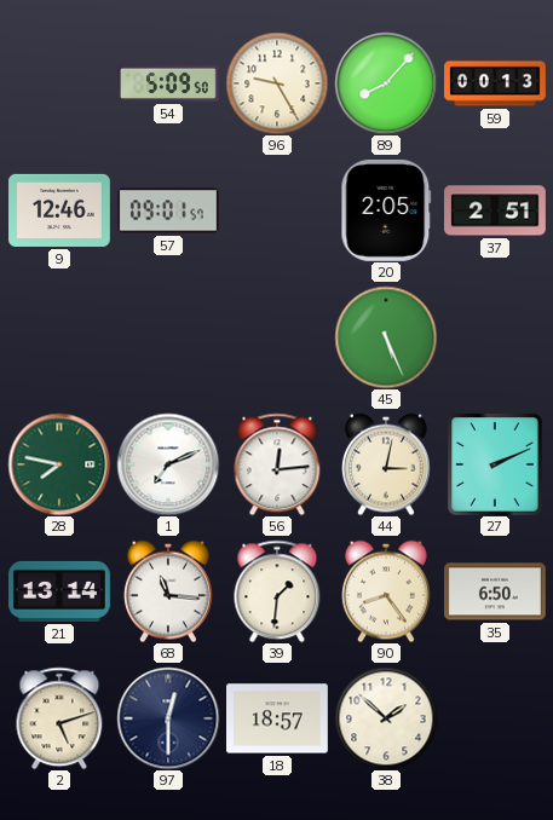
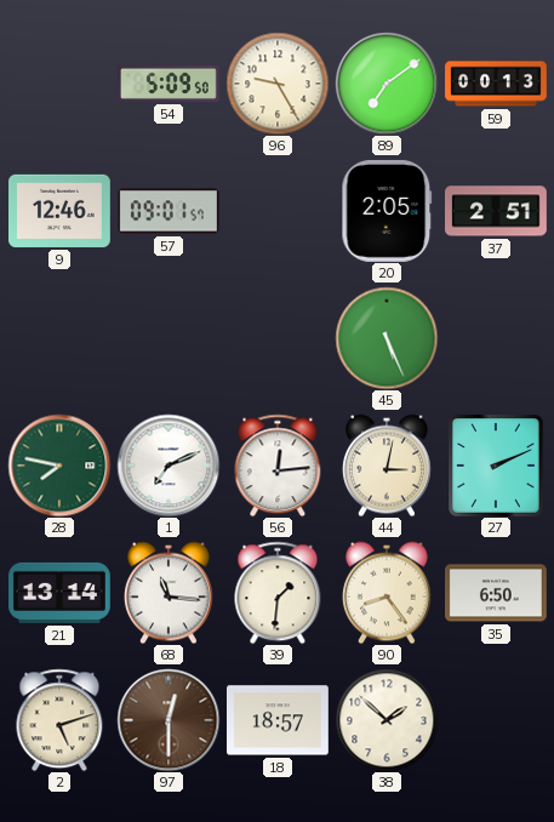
89: 8:07 -> 7:09
97 dial: navy -> brown
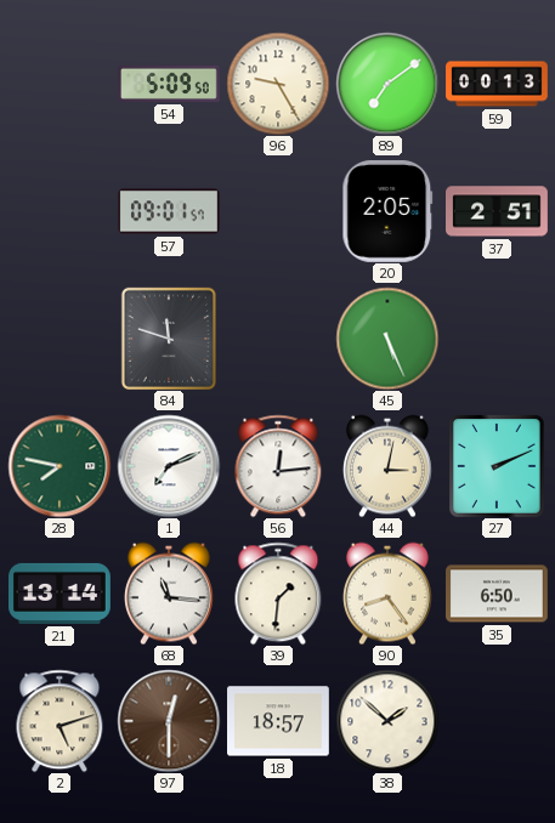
9: 12:46 -> none
84: none -> 11:48
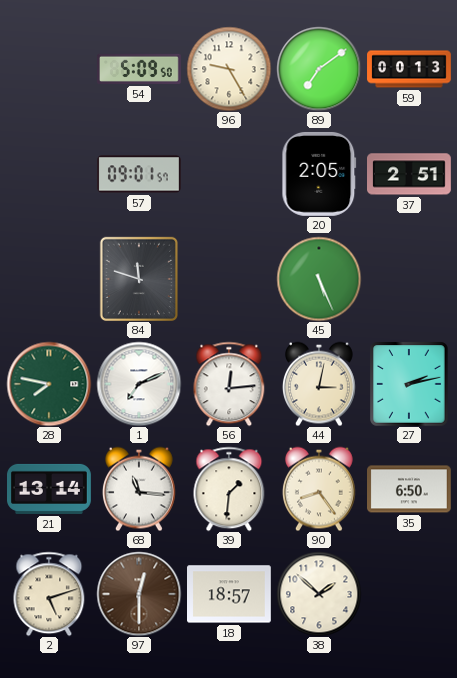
27: 2:11 -> 2:13
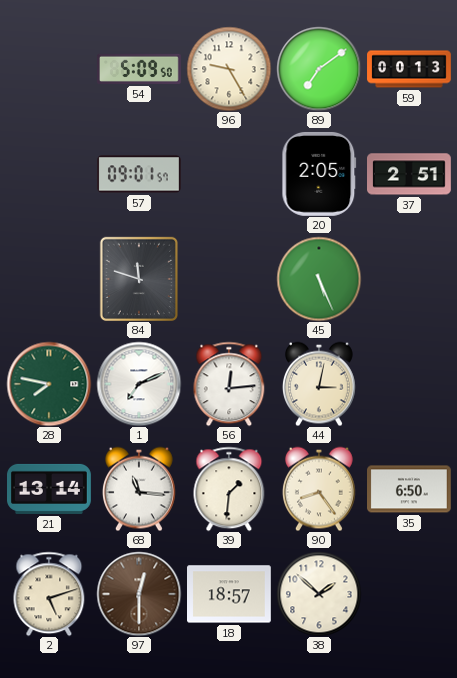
27: 2:13 -> none
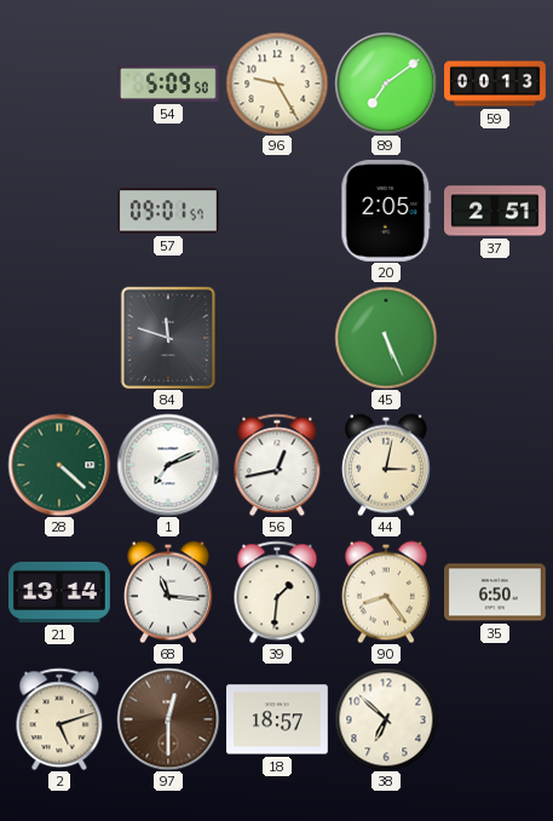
28: 7:47 -> 4:22
56: 12:14 -> 12:43
38: 1:52 -> 6:52
